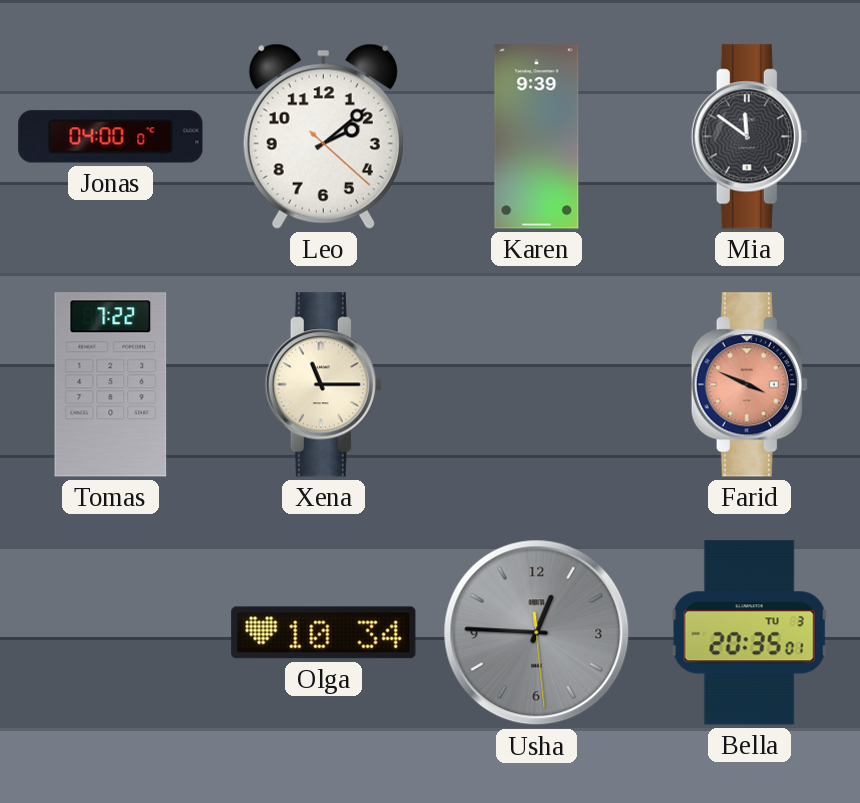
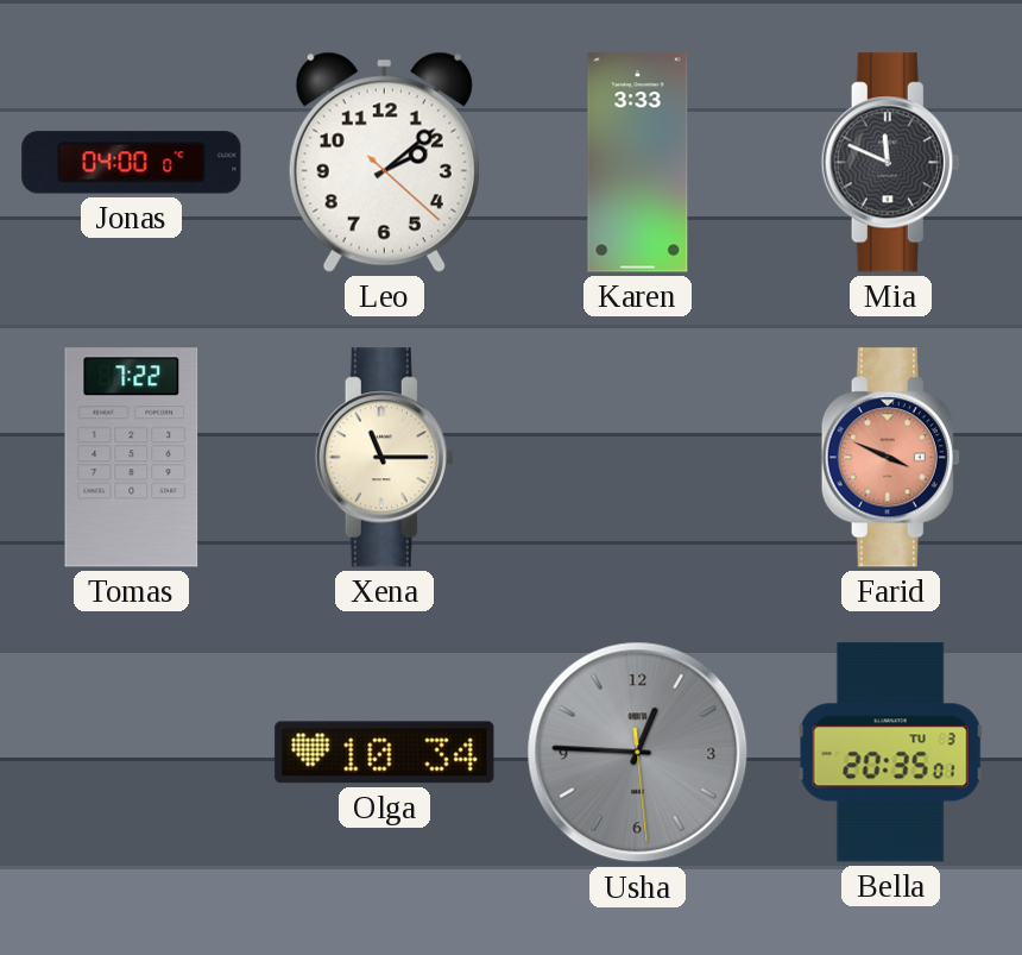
Karen: 9:39 -> 3:33
Mia: 11:51 -> 11:49
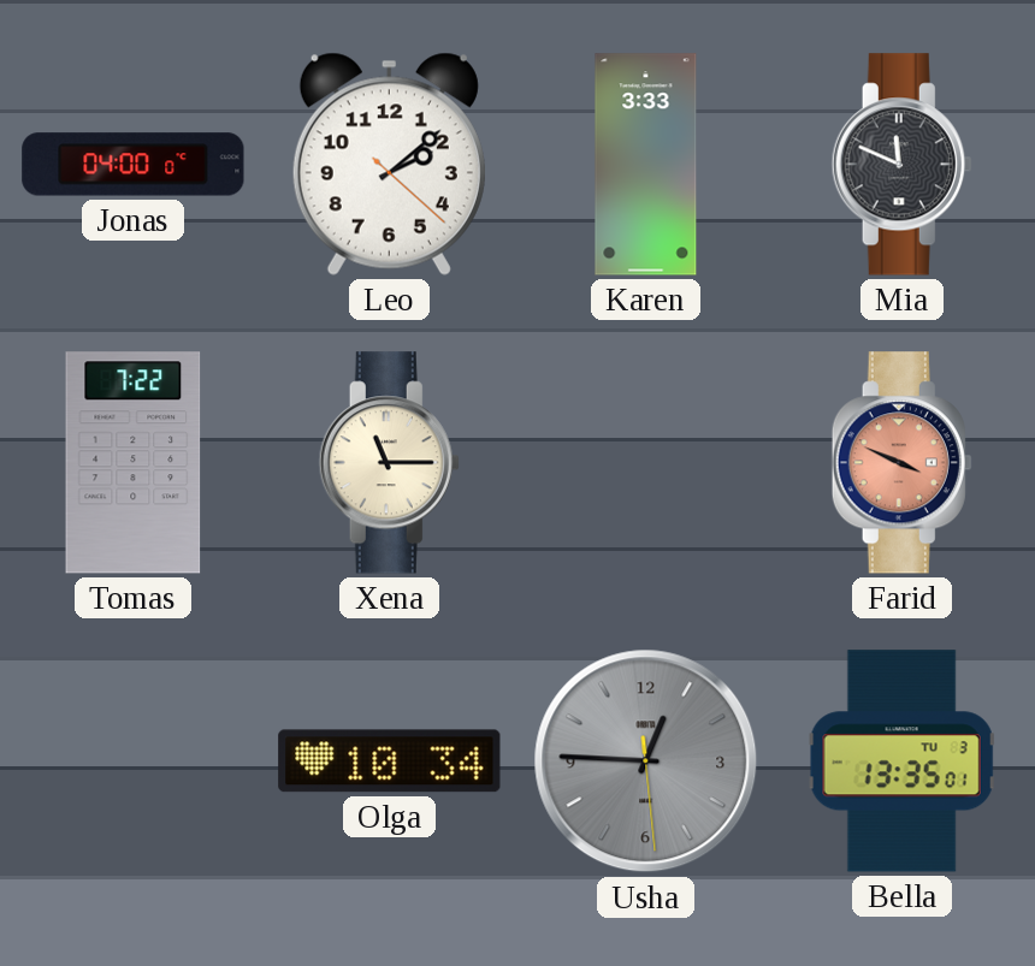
Bella: 20:35 -> 13:35
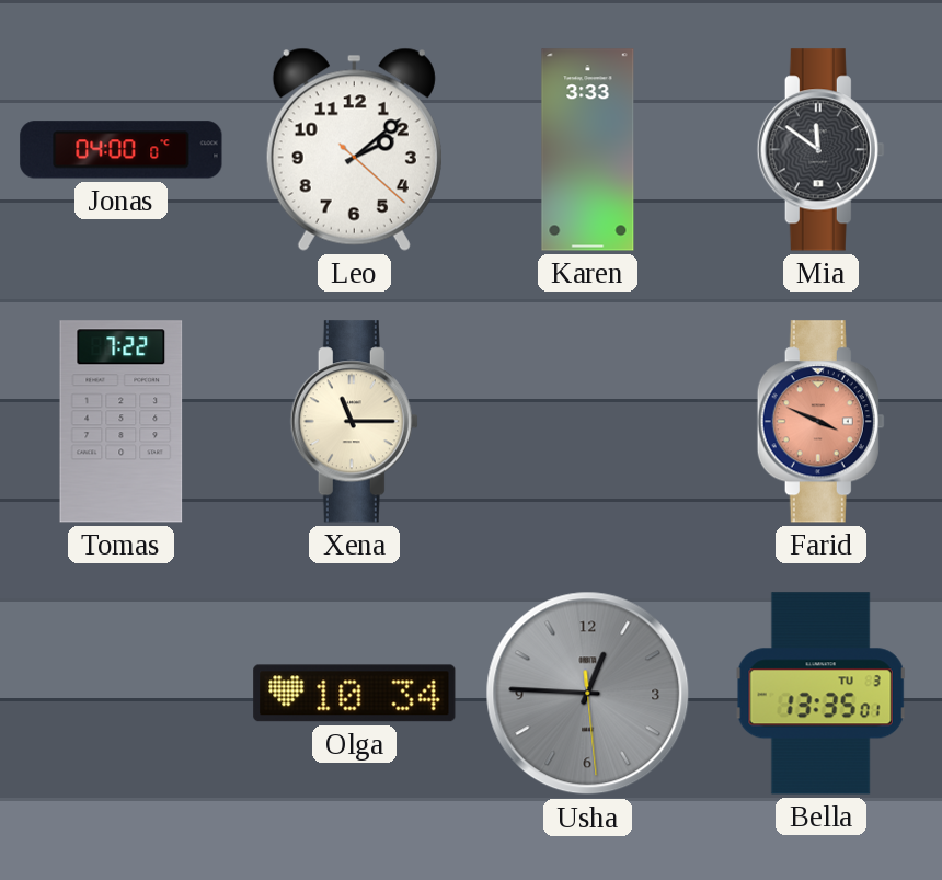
Mia: 11:49 -> 11:51
